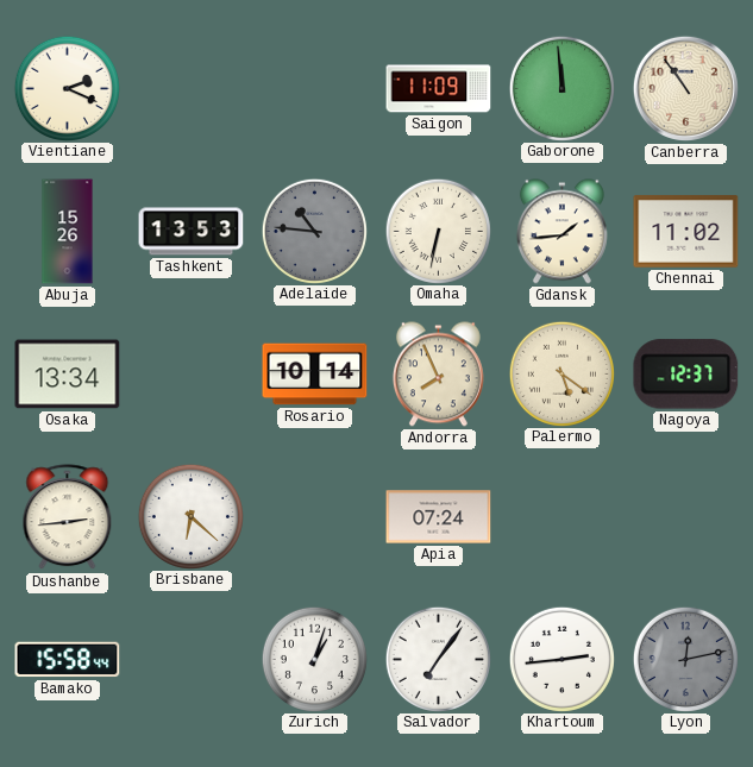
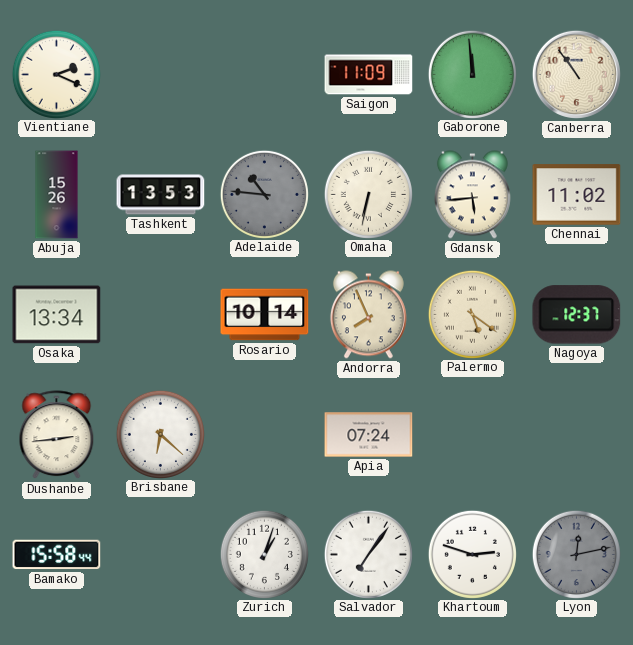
Gdansk: 1:44 -> 5:44
Khartoum: 2:44 -> 2:48
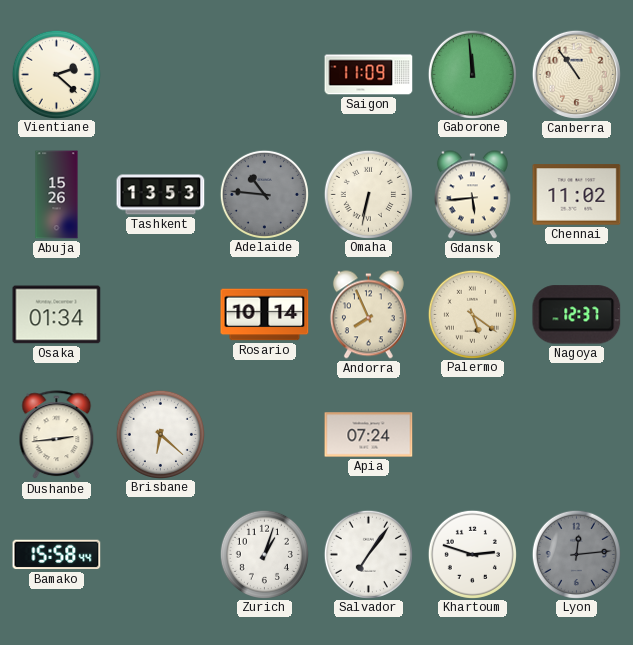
Vientiane: 2:19 -> 2:22
Osaka: 13:34 -> 01:34
Lyon: 12:13 -> 12:14
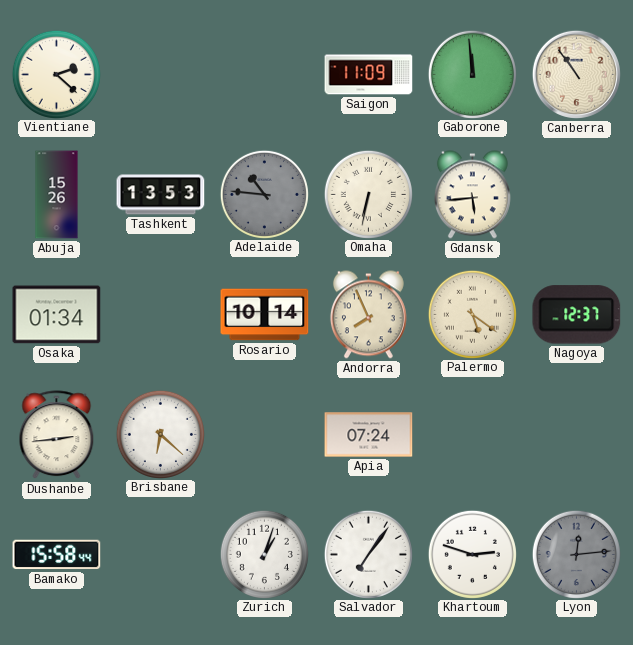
Chennai: 11:02 -> none
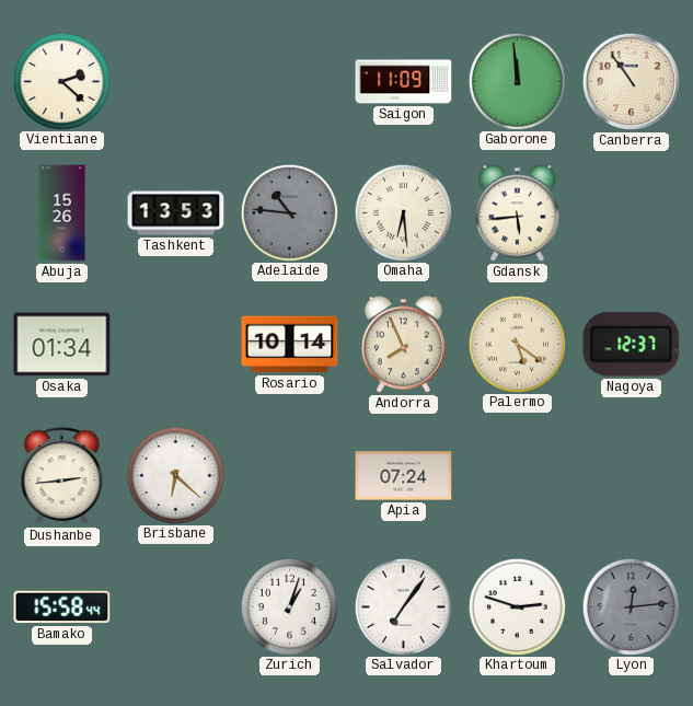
Omaha: 6:32 -> 6:29
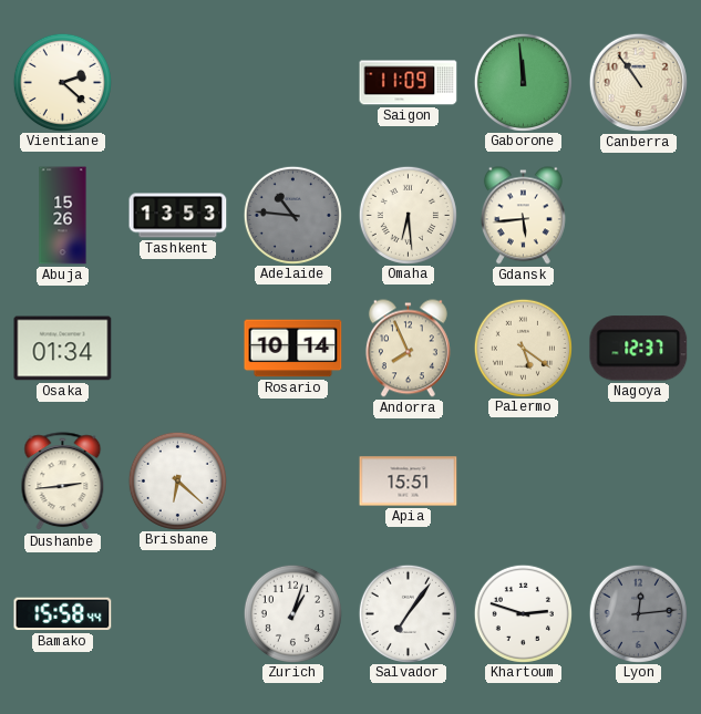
Apia: 07:24 -> 15:51
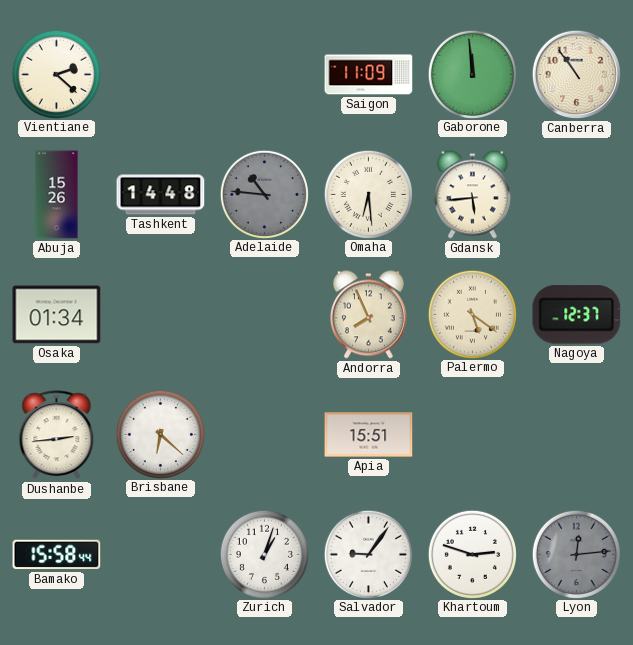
Tashkent: 13:53 -> 14:48
Rosario: 10:14 -> none
Salvador: 7:06 -> 9:06
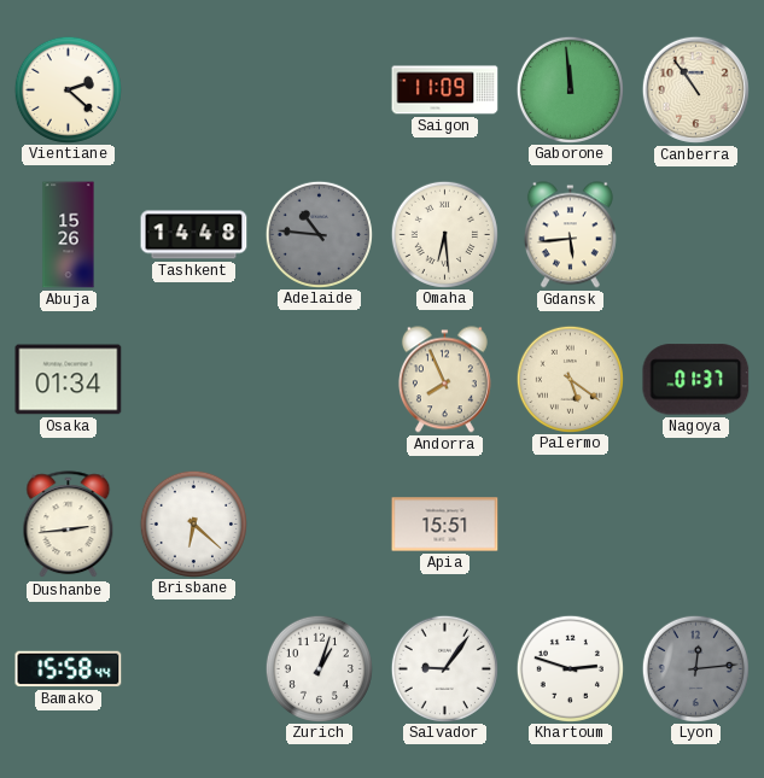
Nagoya: 12:37 -> 01:37
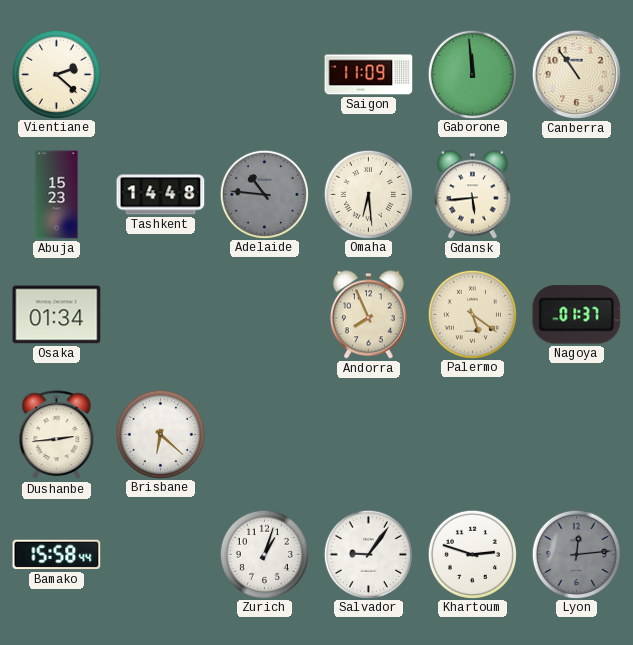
Abuja: 15:26 -> 15:23
Apia: 15:51 -> none
